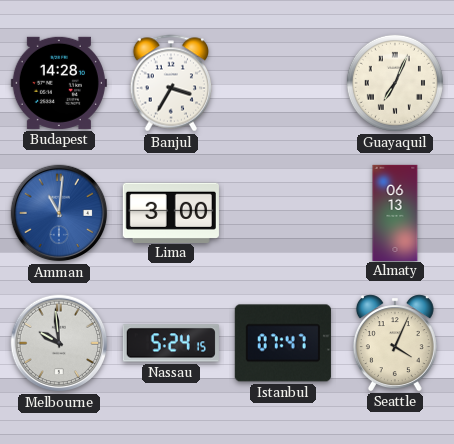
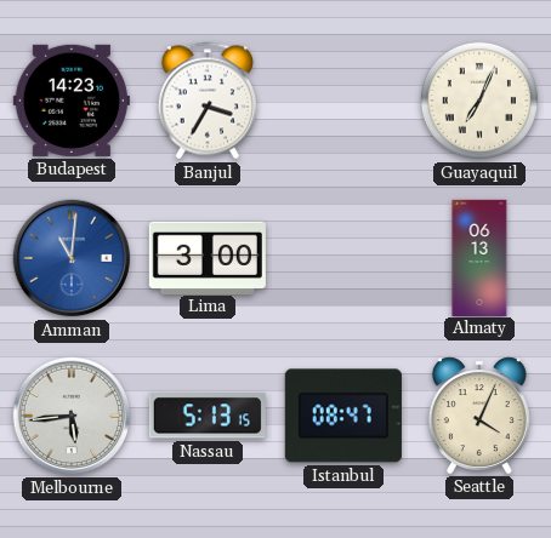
Budapest: 14:28 -> 14:23
Melbourne: 9:59 -> 5:44
Nassau: 5:24 -> 5:13
Istanbul: 07:47 -> 08:47
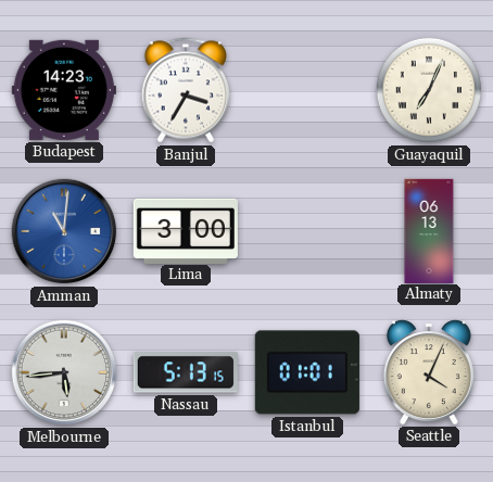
Istanbul: 08:47 -> 01:01
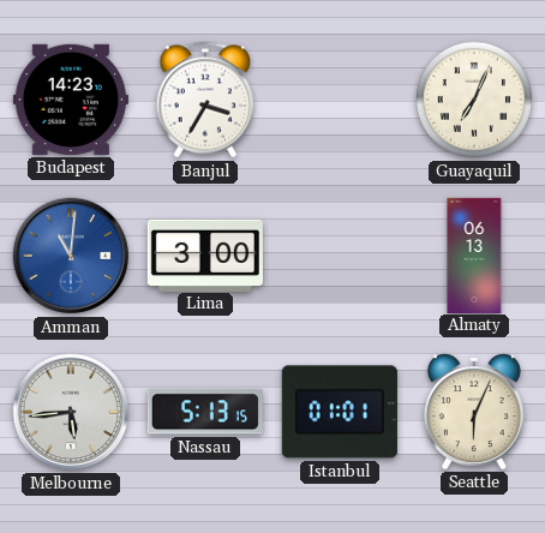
Seattle: 4:04 -> 6:04
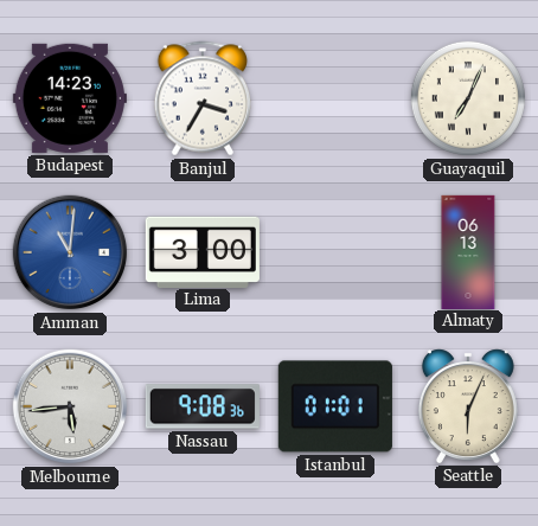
Nassau: 5:13 -> 9:08
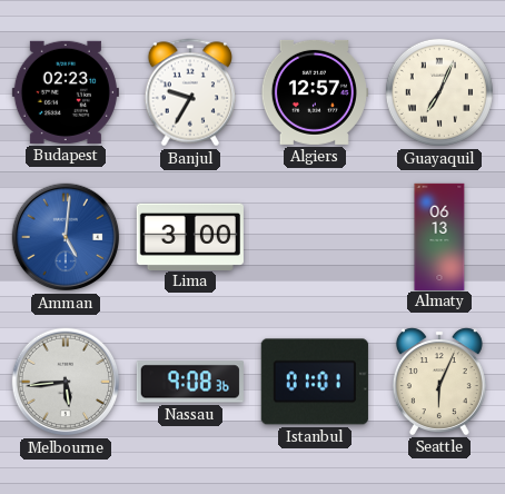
Budapest: 14:23 -> 02:23
Banjul: 3:35 -> 9:35
Algiers: none -> 12:57
Amman: 11:01 -> 5:01
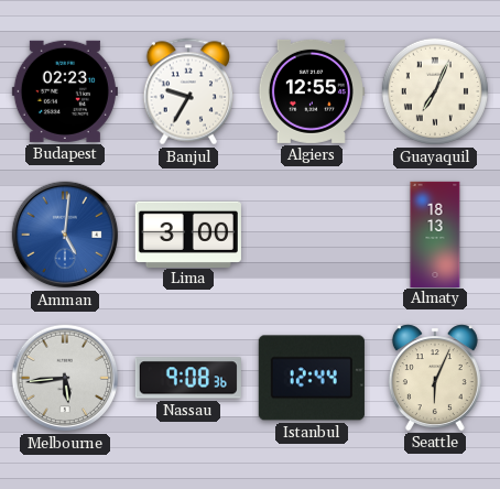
Algiers: 12:57 -> 12:55
Almaty: 06:13 -> 18:13
Istanbul: 01:01 -> 12:44
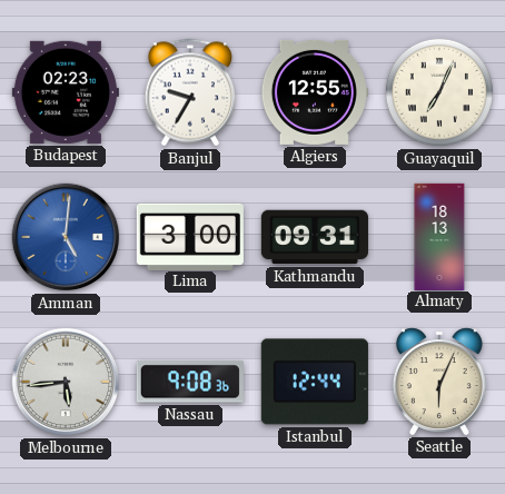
Kathmandu: none -> 09:31
